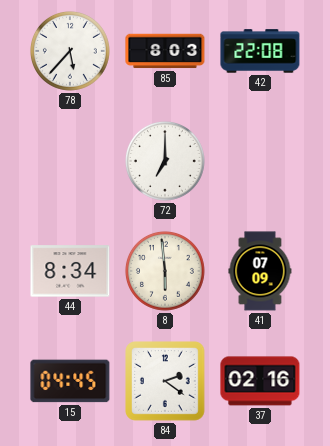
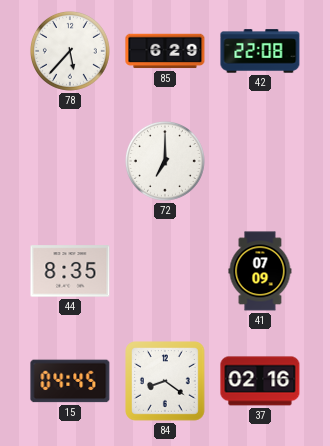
85: 8:03 -> 6:29
44: 8:34 -> 8:35
8: 5:59 -> none
84: 2:21 -> 8:21
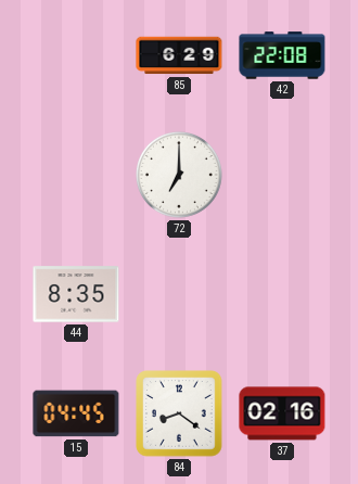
78: 5:37 -> none
41: 07:09 -> none
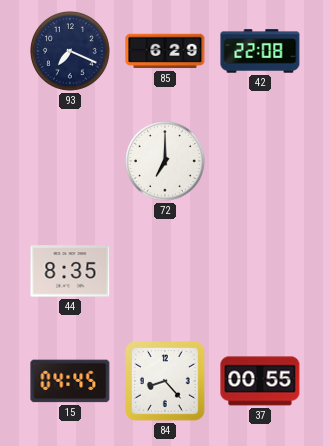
93: none -> 7:19
84: 8:21 -> 8:23
37: 02:16 -> 00:55
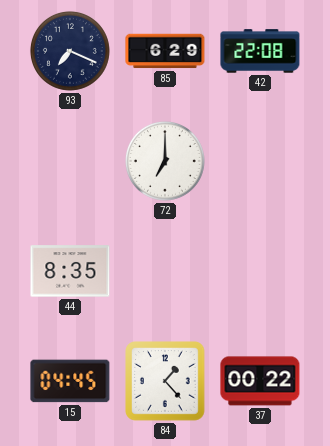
84: 8:23 -> 1:23
37: 00:55 -> 00:22
